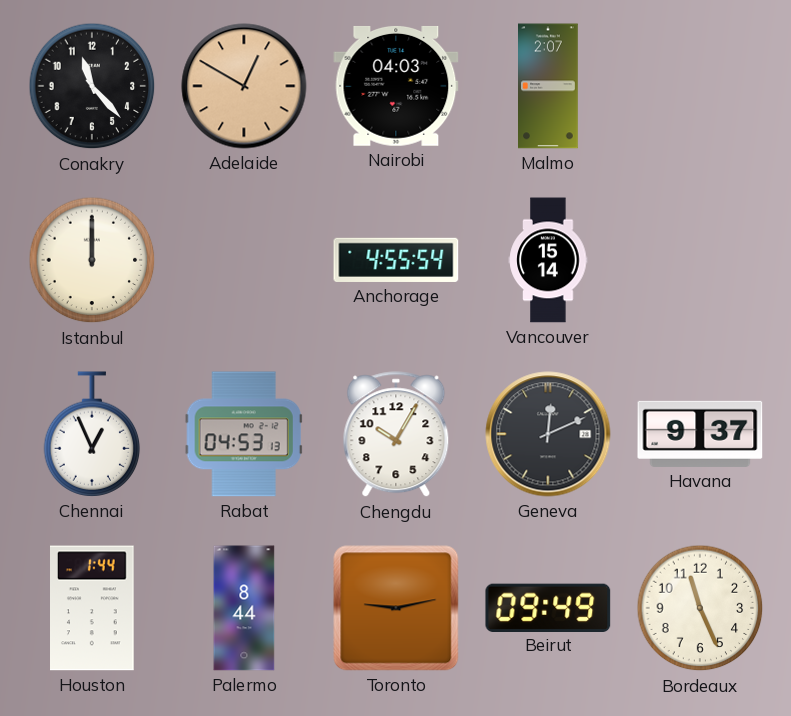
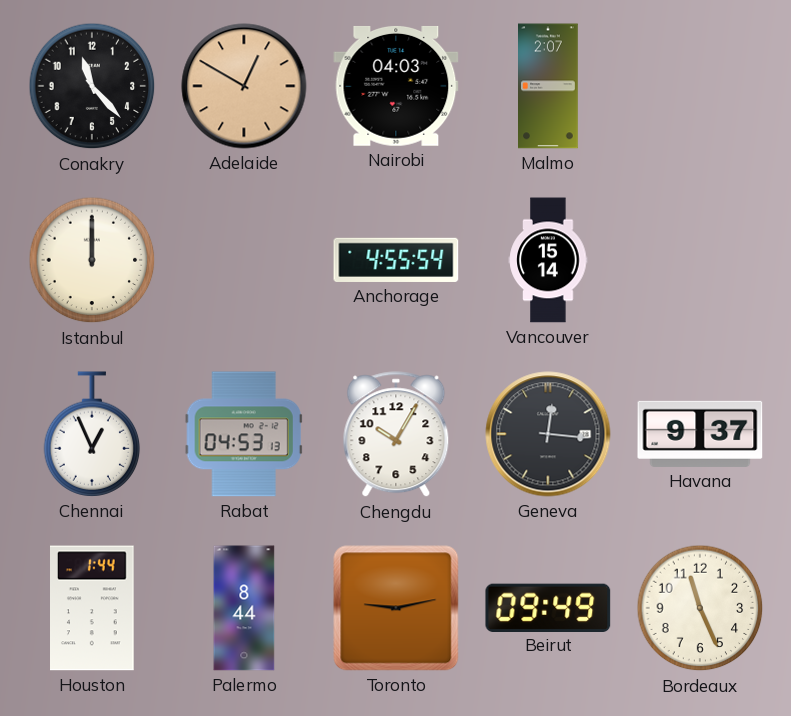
Geneva: 12:11 -> 12:16
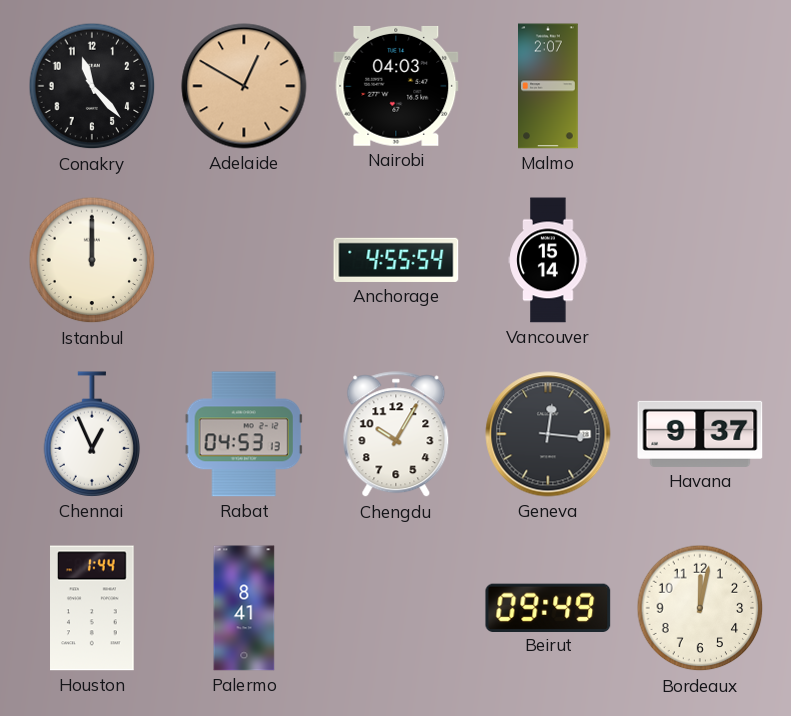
Palermo: 8:44 -> 8:41
Toronto: 9:13 -> none
Bordeaux: 11:26 -> 12:02
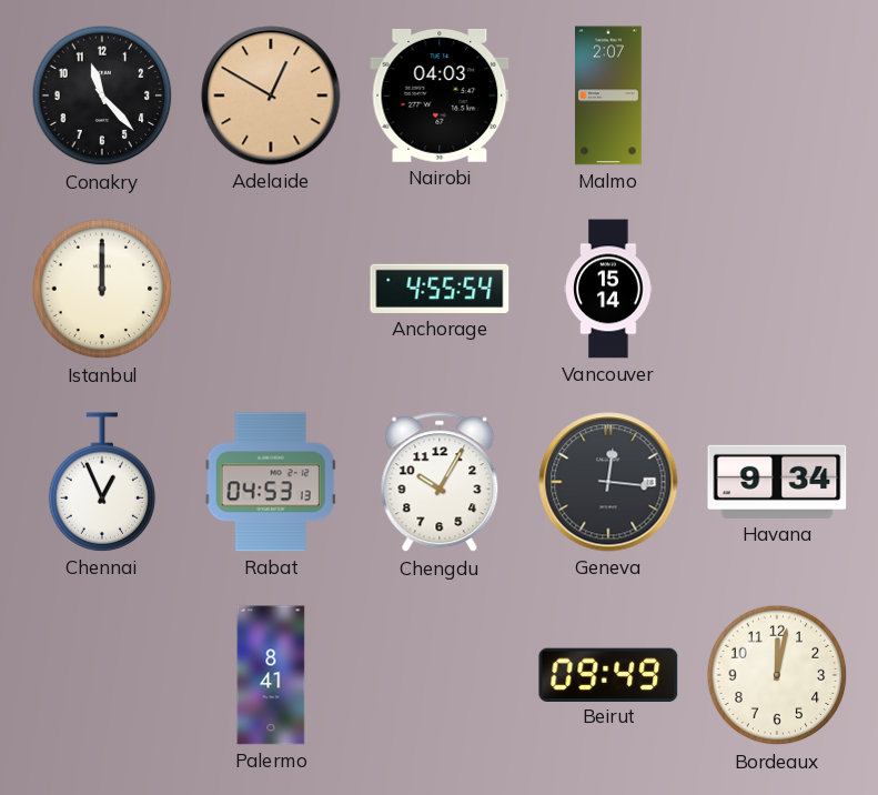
Havana: 9:37 -> 9:34
Houston: 1:44 -> none
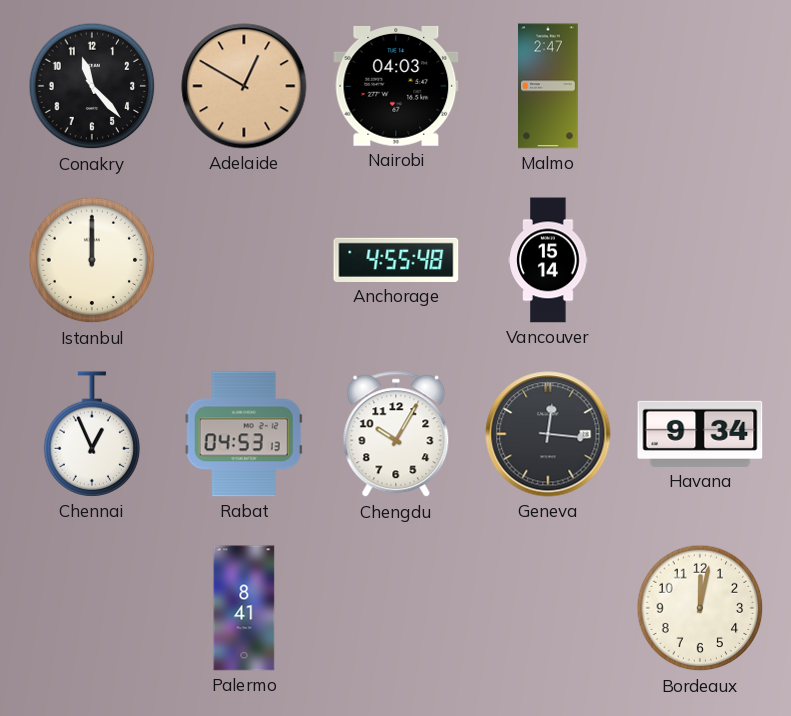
Malmo: 2:07 -> 2:47
Anchorage: 4:55:54 -> 4:55:48
Beirut: 09:49 -> none
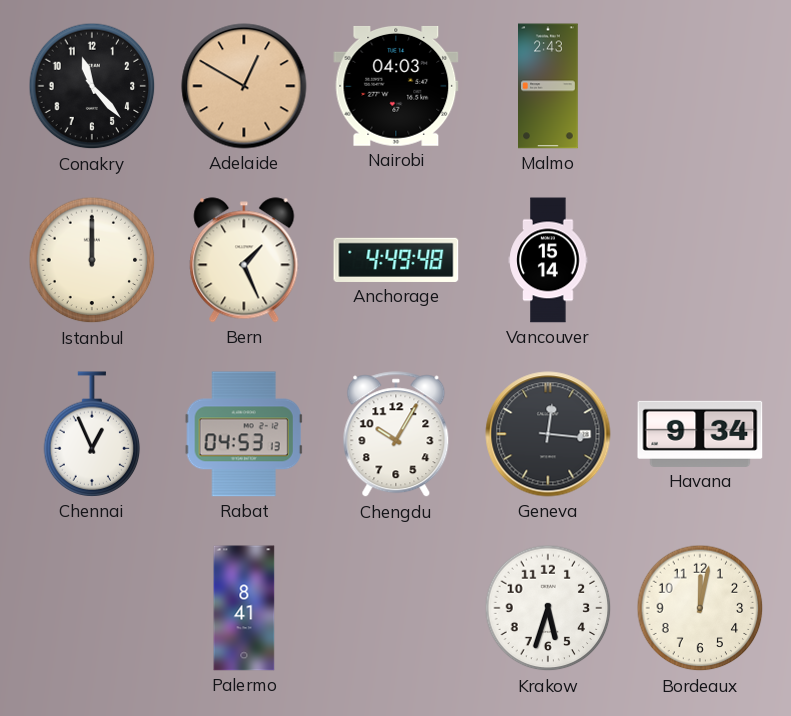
Malmo: 2:47 -> 2:43
Bern: none -> 1:26
Anchorage: 4:55 -> 4:49
Krakow: none -> 5:33
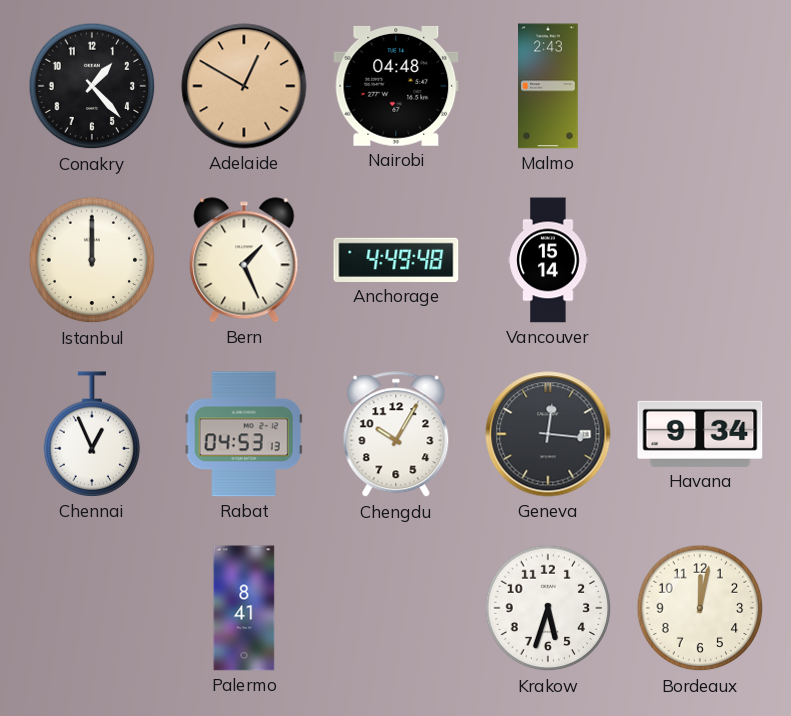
Conakry: 11:23 -> 1:23
Nairobi: 04:03 -> 04:48
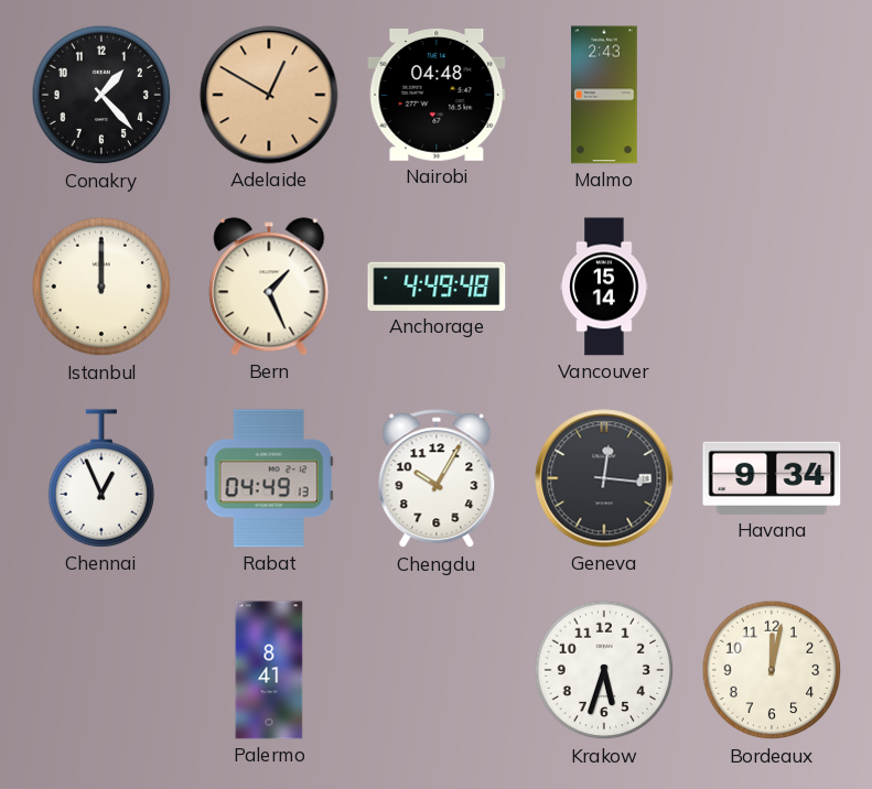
Rabat: 04:53 -> 04:49
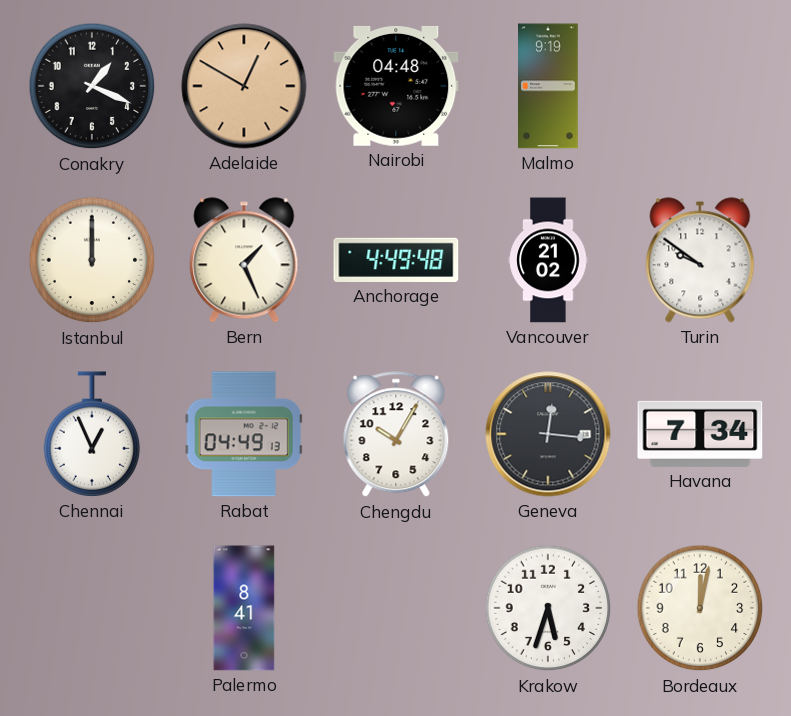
Conakry: 1:23 -> 1:19
Malmo: 2:43 -> 9:19
Vancouver: 15:14 -> 21:02
Turin: none -> 9:51
Havana: 9:34 -> 7:34
